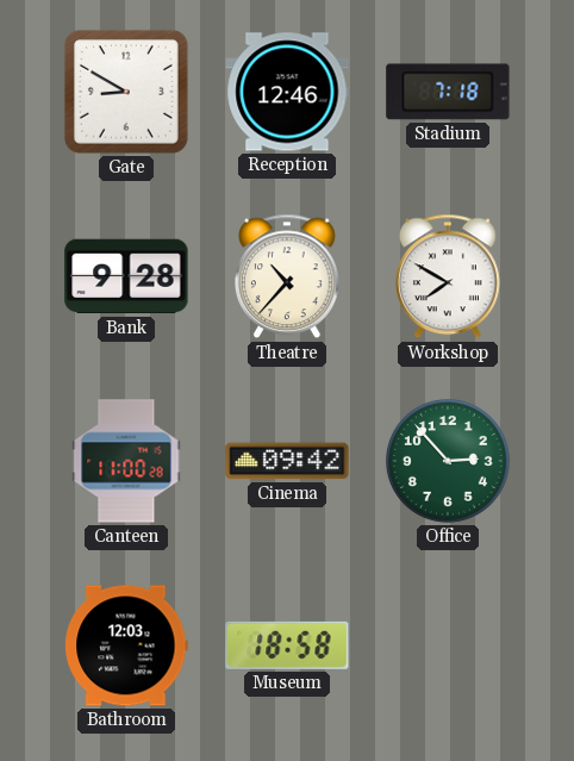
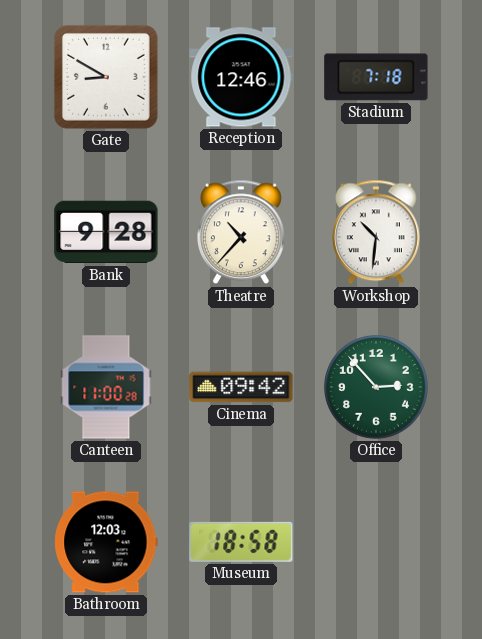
Workshop: 7:50 -> 10:31
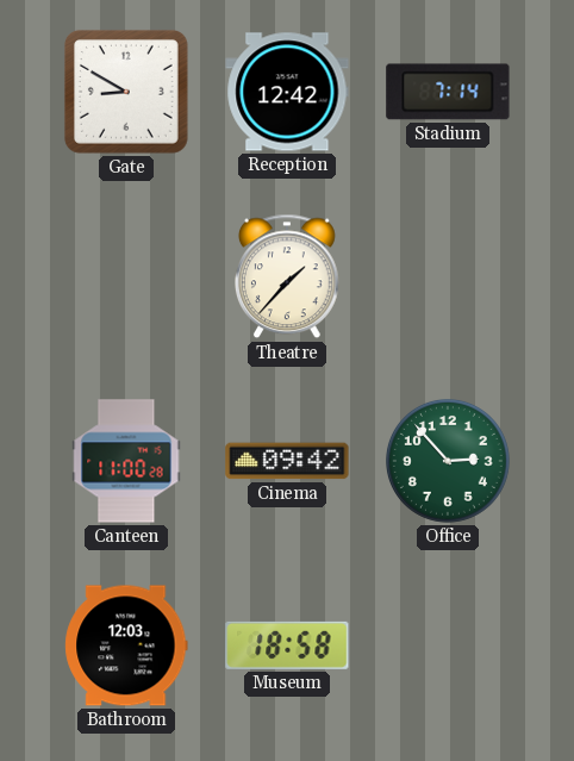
Reception: 12:46 -> 12:42
Stadium: 7:18 -> 7:14
Bank: 9:28 -> none
Theatre: 10:37 -> 1:37
Workshop: 10:31 -> none
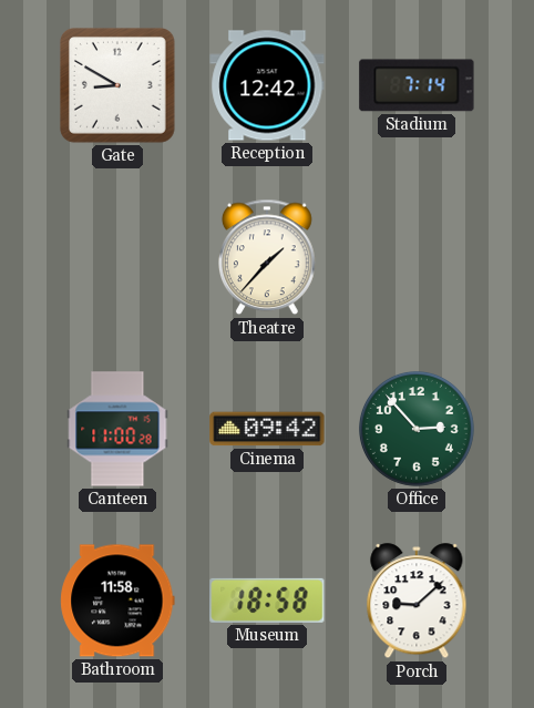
Bathroom: 12:03 -> 11:58
Porch: none -> 9:08
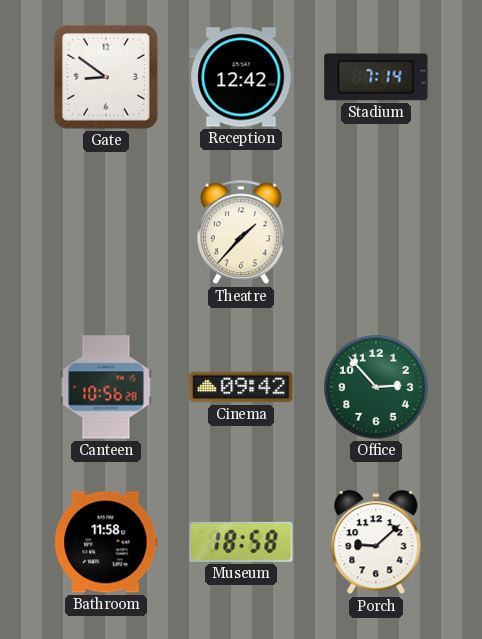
Gate: 8:50 -> 8:51
Canteen: 11:00 -> 10:56
